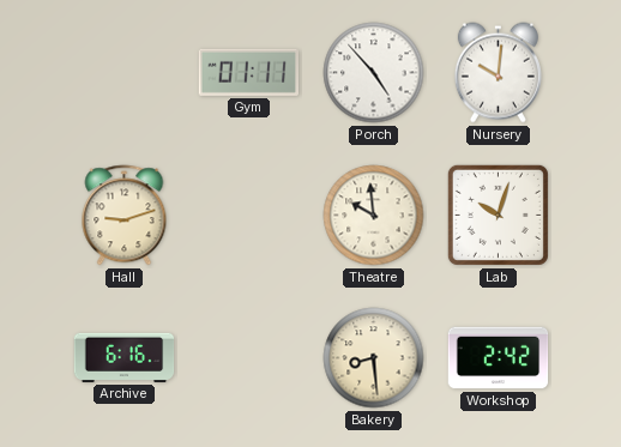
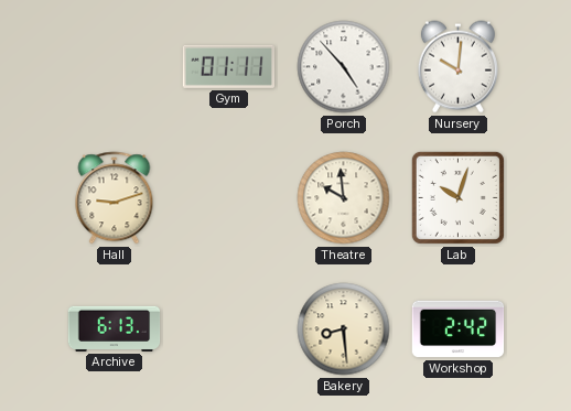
Archive: 6:16 -> 6:13
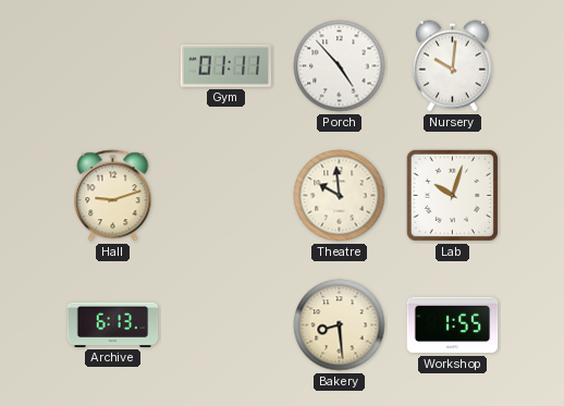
Workshop: 2:42 -> 1:55
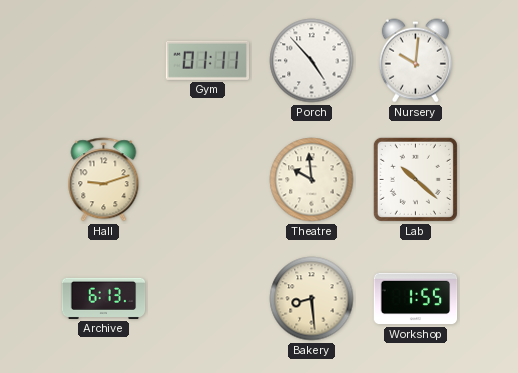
Lab: 10:03 -> 10:22
